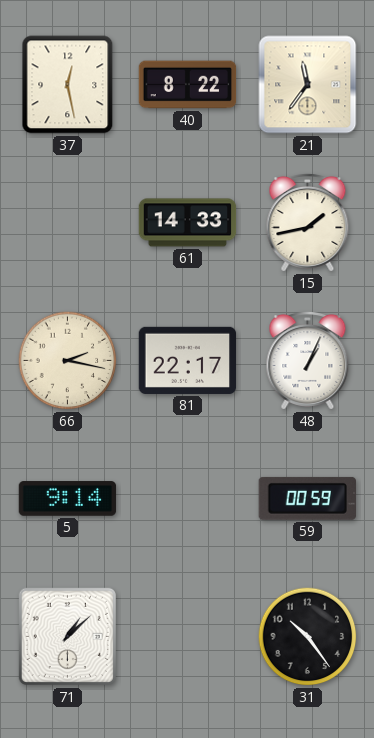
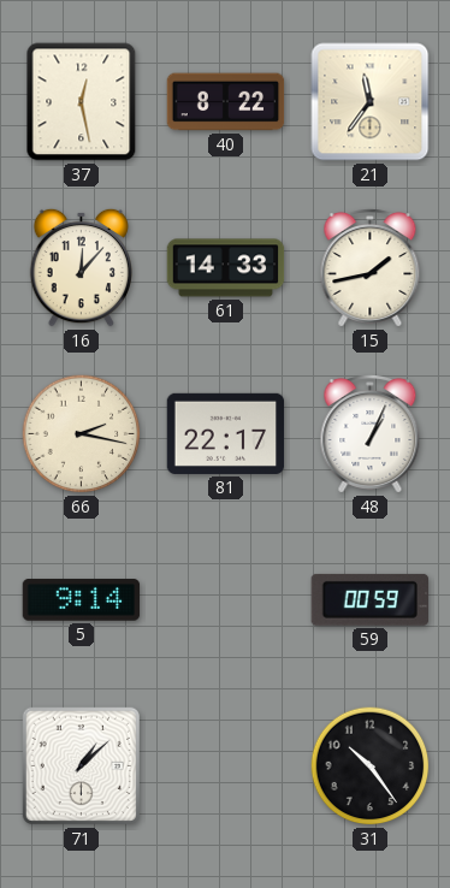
16: none -> 12:07
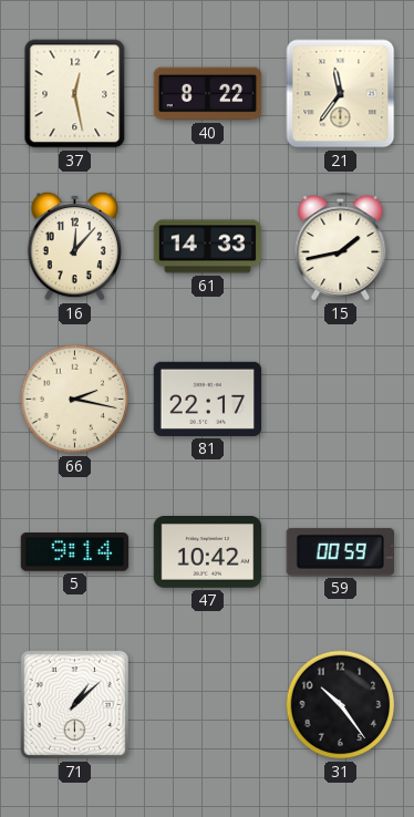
48: 1:04 -> none
47: none -> 10:42
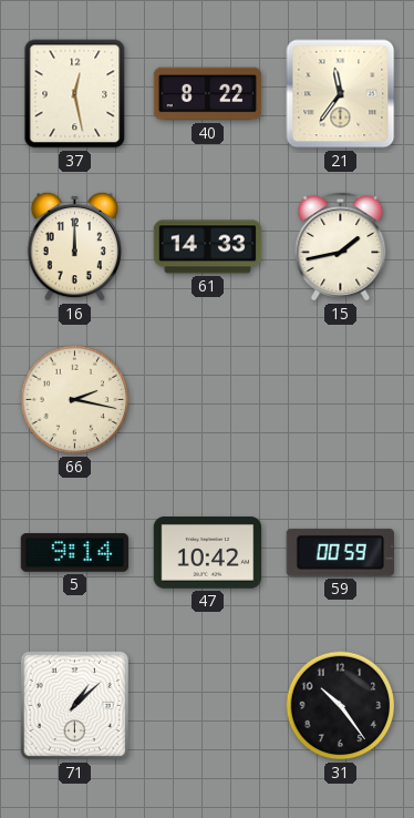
16: 12:07 -> 12:00
81: 22:17 -> none
